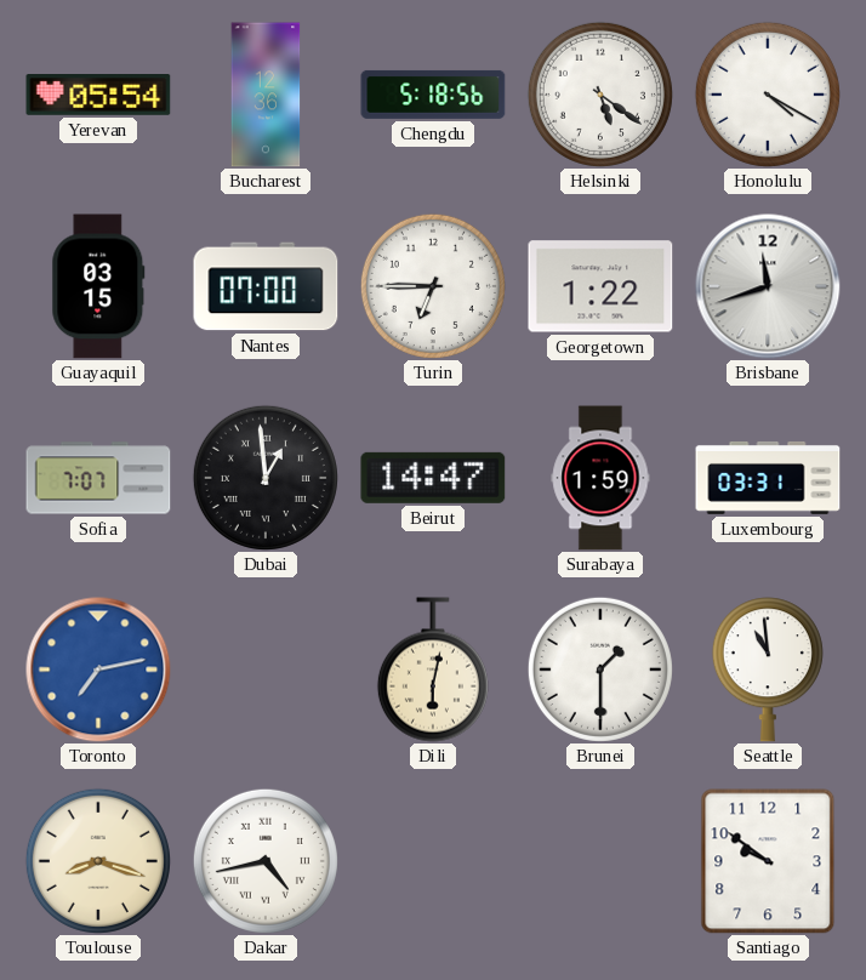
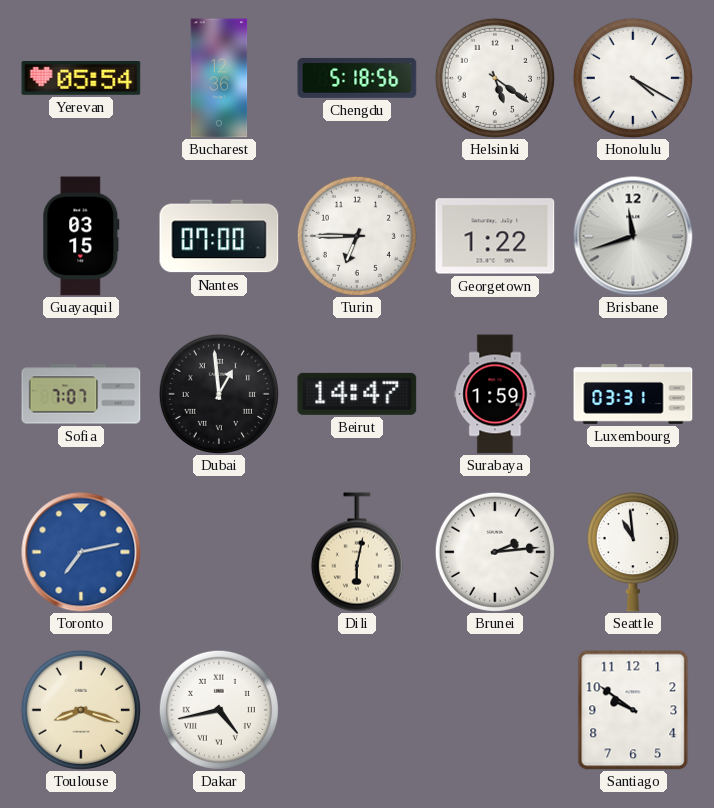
Brunei: 1:30 -> 2:14
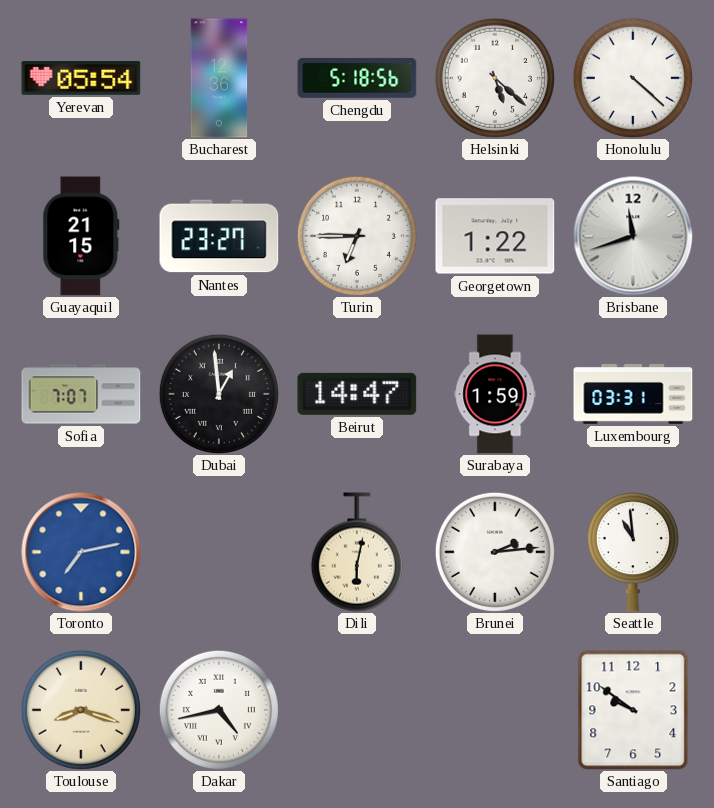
Helsinki: 5:21 -> 5:22
Honolulu: 4:20 -> 4:22
Guayaquil: 03:15 -> 21:15
Nantes: 07:00 -> 23:27
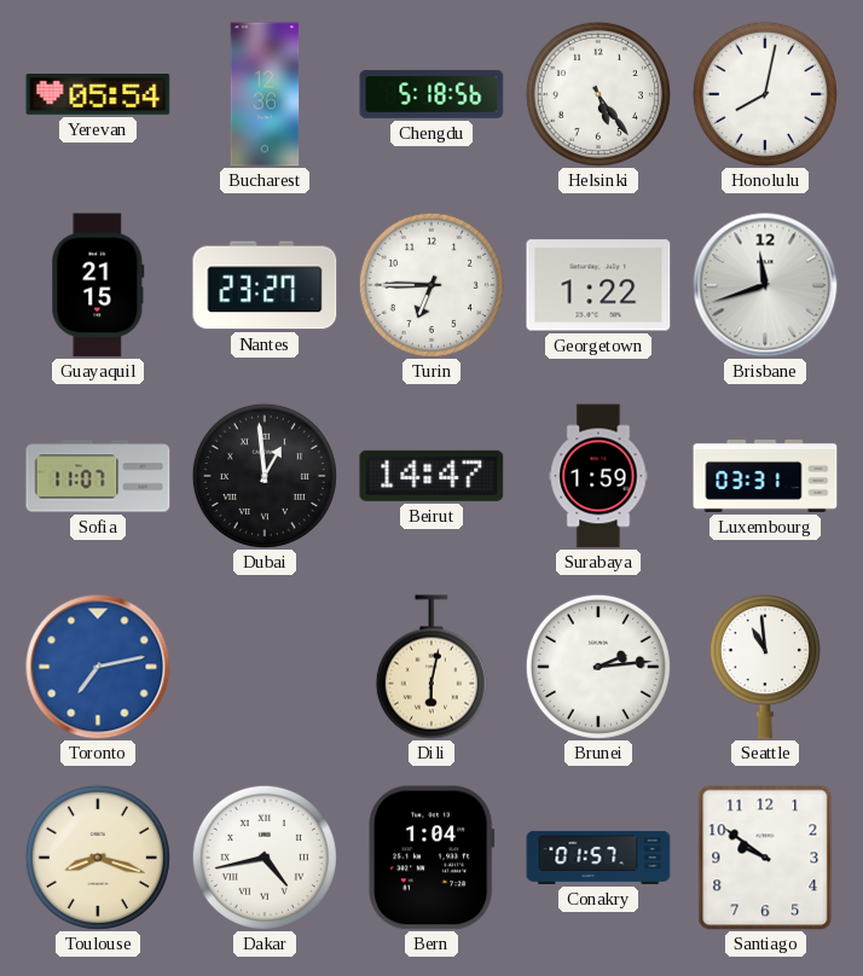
Helsinki: 5:22 -> 5:24
Honolulu: 4:22 -> 8:02
Sofia: 7:07 -> 11:07
Bern: none -> 1:04
Conakry: none -> 01:57
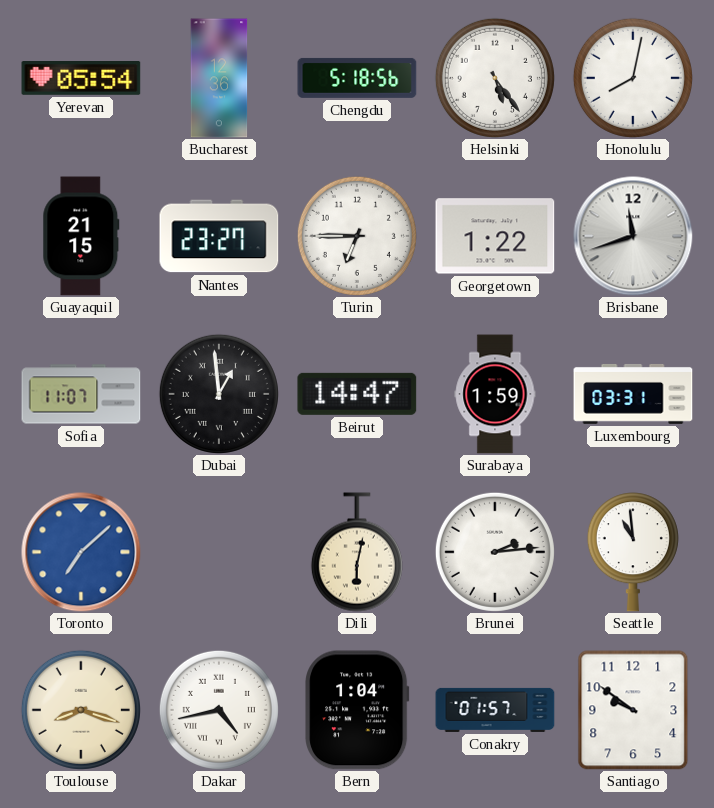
Toronto: 7:13 -> 7:08
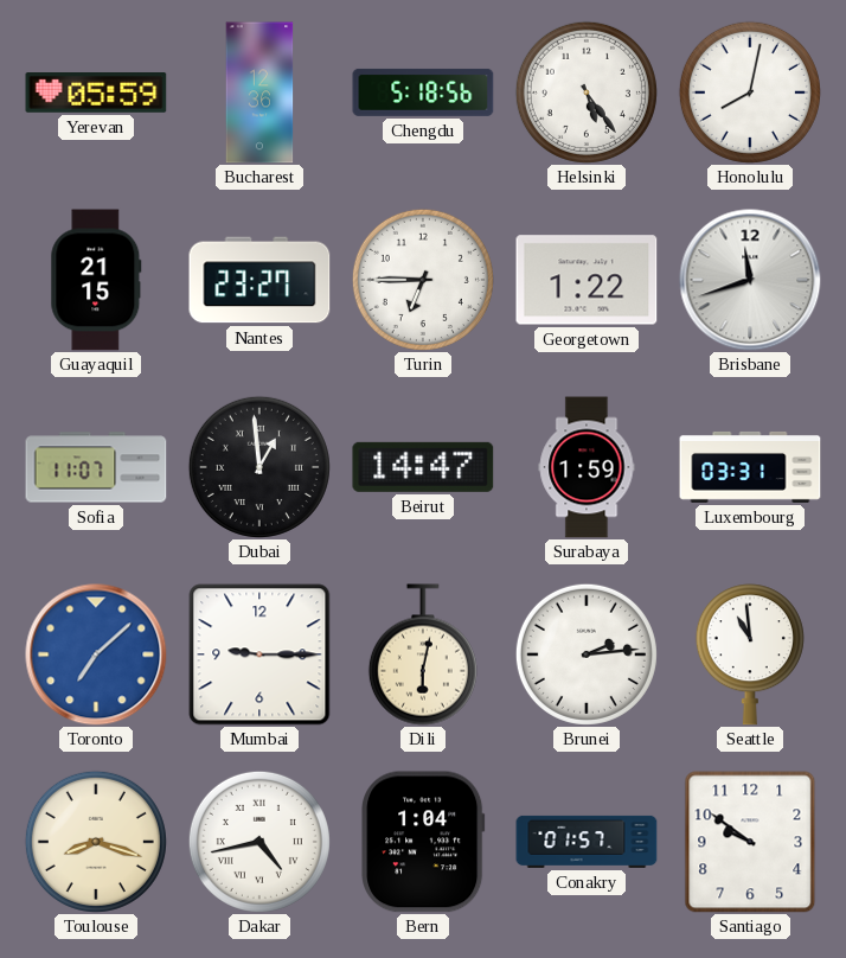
Yerevan: 05:54 -> 05:59
Mumbai: none -> 9:15
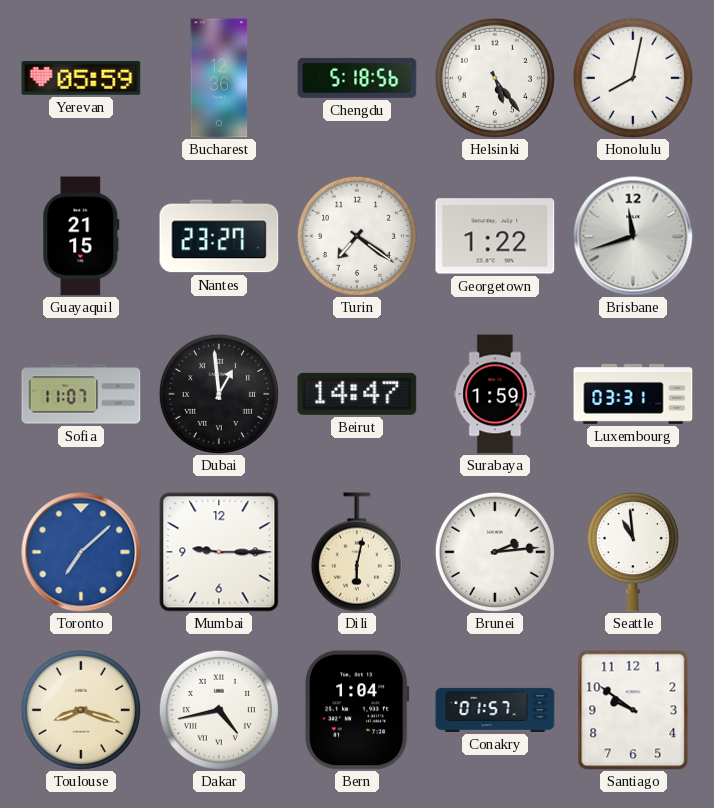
Turin: 6:45 -> 7:21
